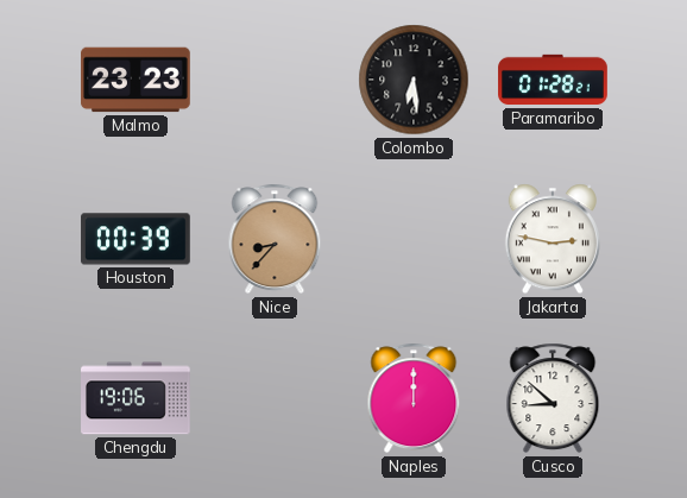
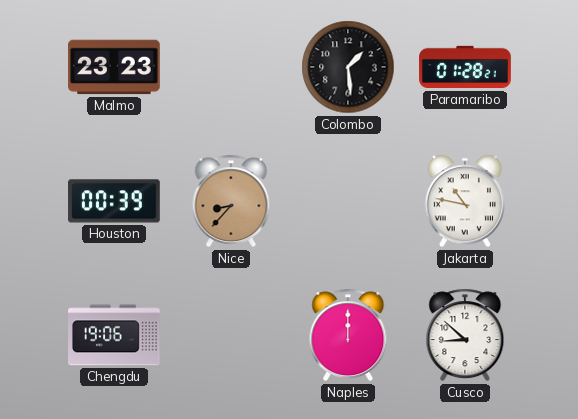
Colombo: 6:29 -> 1:29
Jakarta: 2:47 -> 10:47
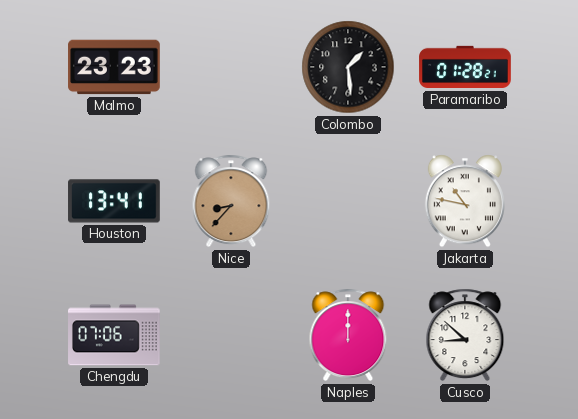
Houston: 00:39 -> 13:41
Chengdu: 19:06 -> 07:06
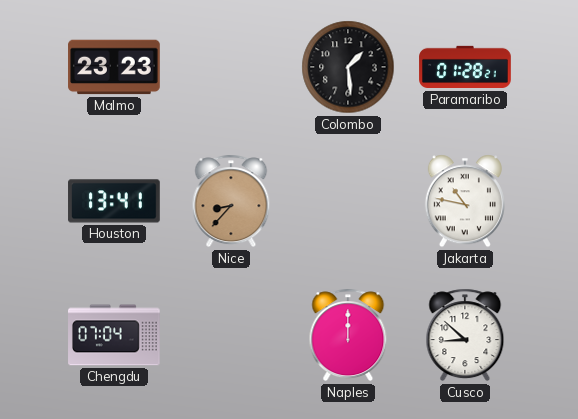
Chengdu: 07:06 -> 07:04
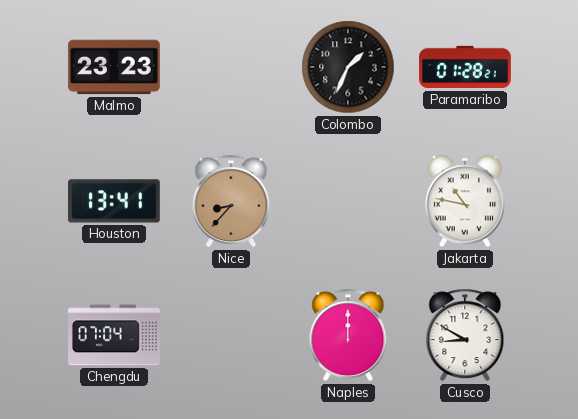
Colombo: 1:29 -> 1:34
Cusco: 8:52 -> 8:50
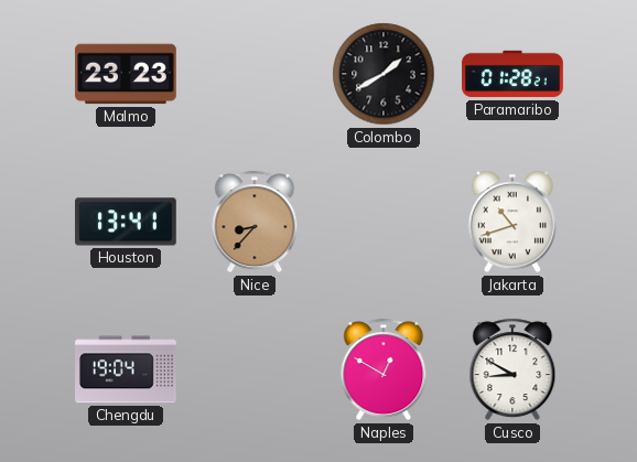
Colombo: 1:34 -> 1:40
Jakarta: 10:47 -> 10:42
Chengdu: 07:04 -> 19:04
Naples: 12:00 -> 12:50
